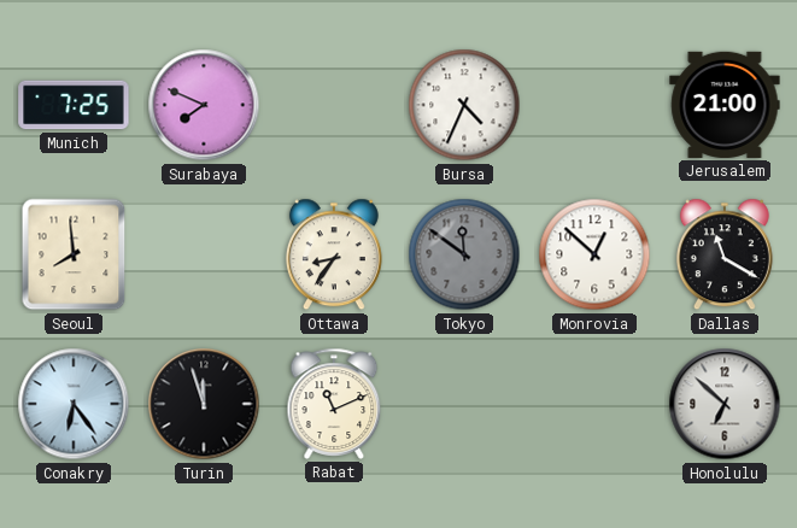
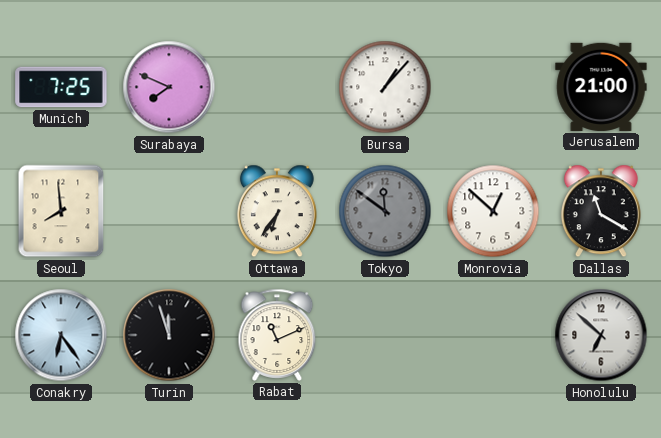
Bursa: 4:34 -> 1:07
Ottawa: 8:36 -> 6:36
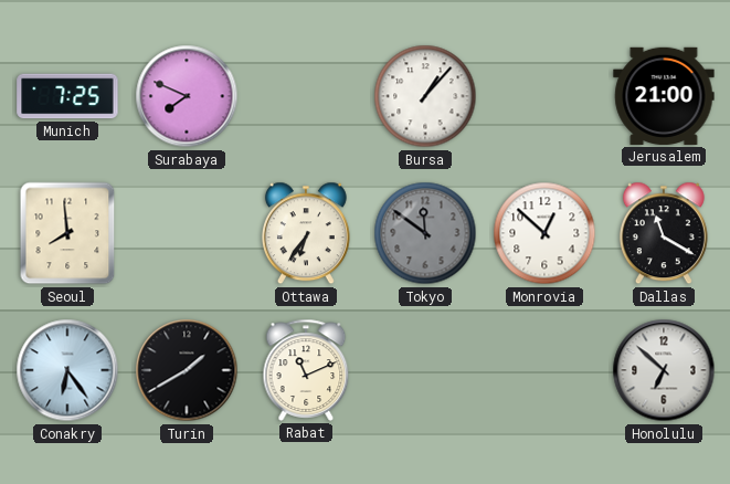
Turin: 11:57 -> 1:40
